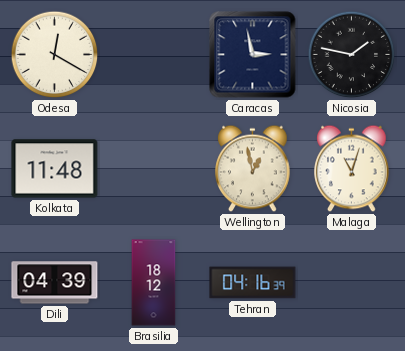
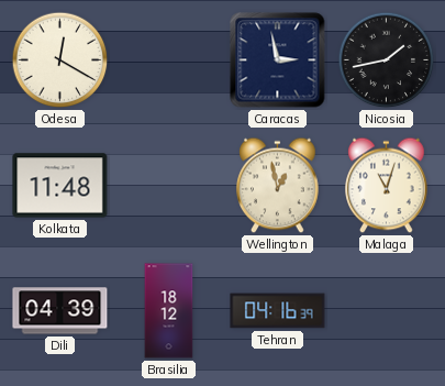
Nicosia: 1:47 -> 1:43
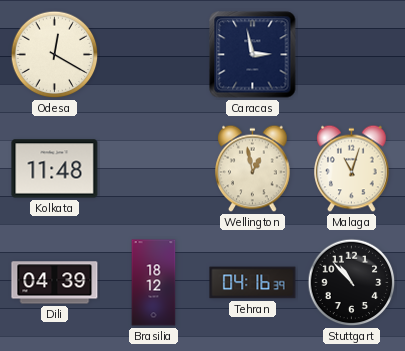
Nicosia: 1:43 -> none
Stuttgart: none -> 10:53
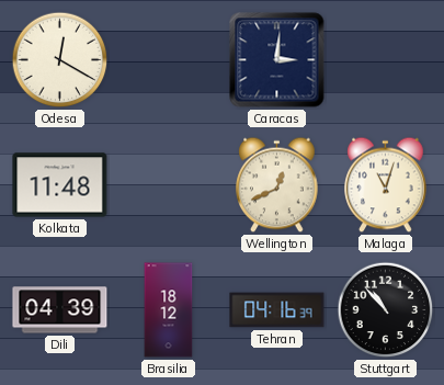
Caracas: 2:58 -> 3:01
Wellington: 12:58 -> 12:41
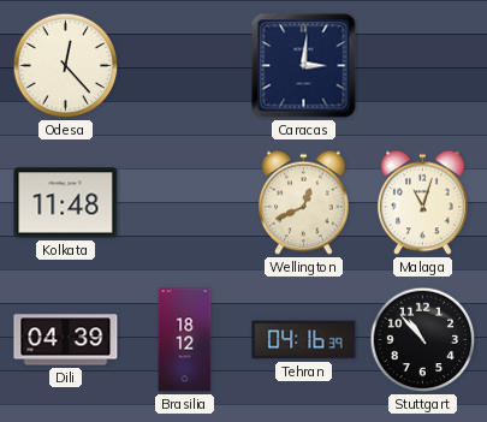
Odesa: 12:20 -> 12:23
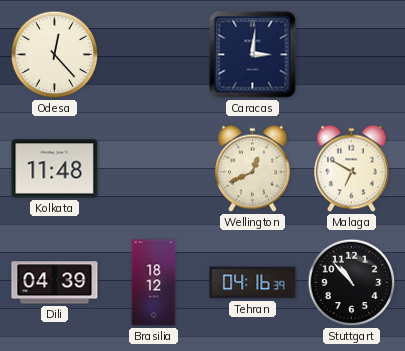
Malaga: 11:03 -> 6:50
